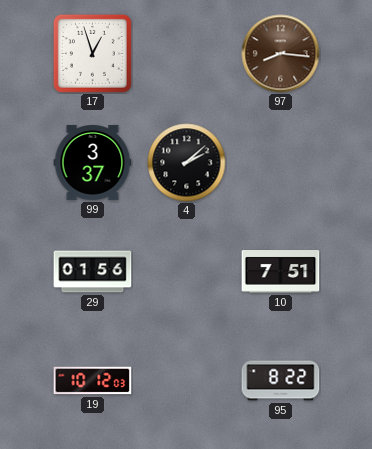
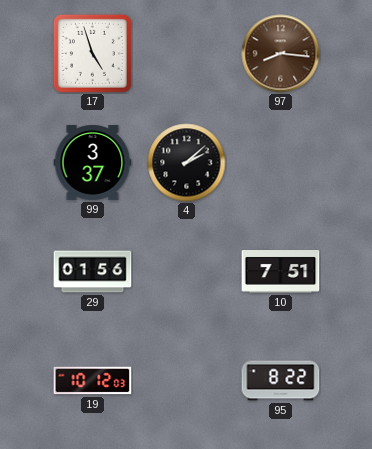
17: 12:57 -> 4:57
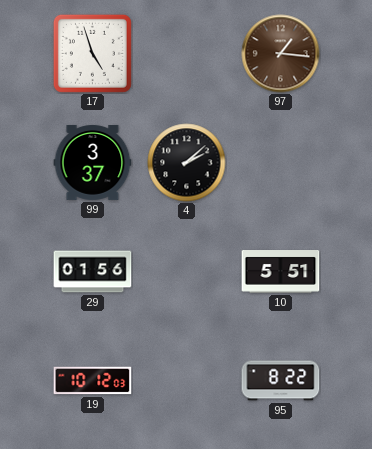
97: 8:16 -> 1:16
10: 7:51 -> 5:51
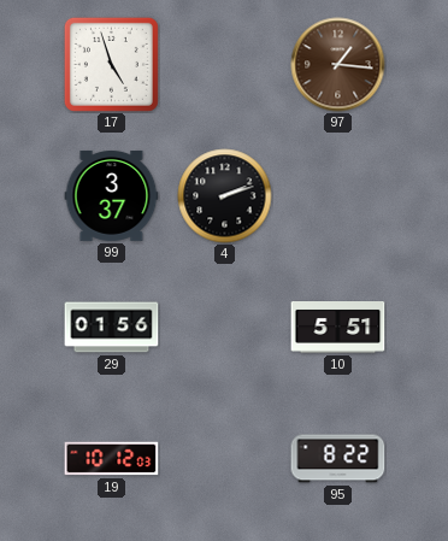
4: 2:08 -> 2:12
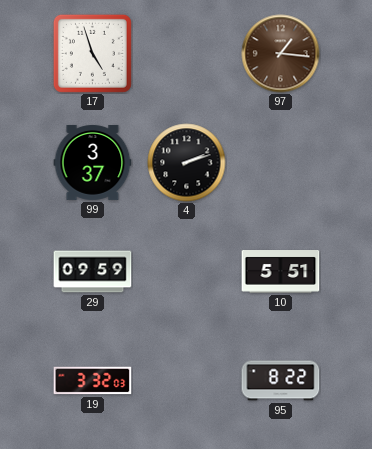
29: 01:56 -> 09:59
19: 10:12 -> 3:32
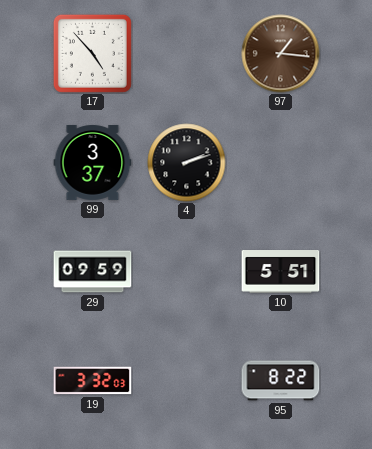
17: 4:57 -> 4:53
